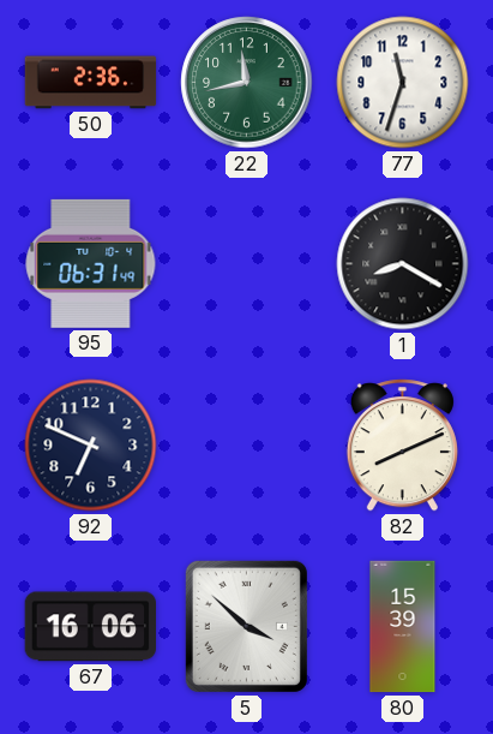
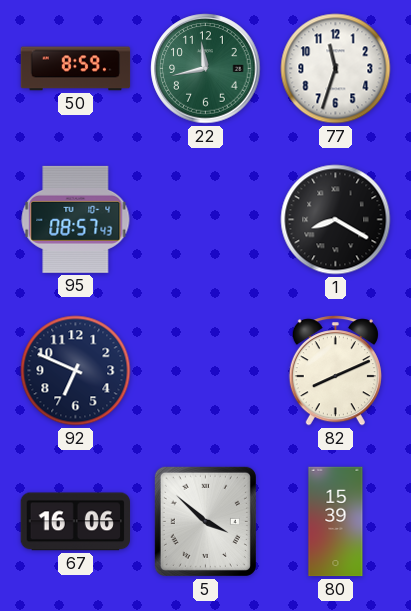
50: 2:36 -> 8:59
95: 06:31 -> 08:57
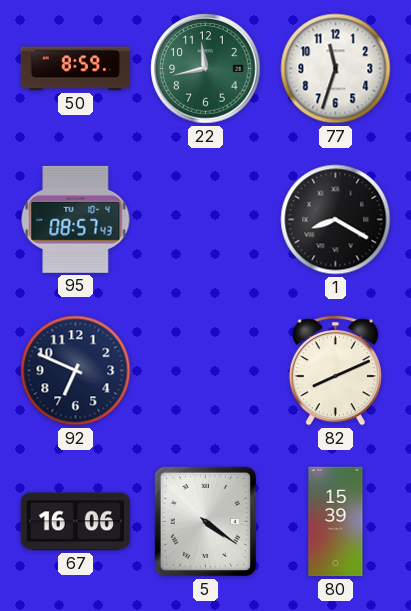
5: 3:52 -> 4:21
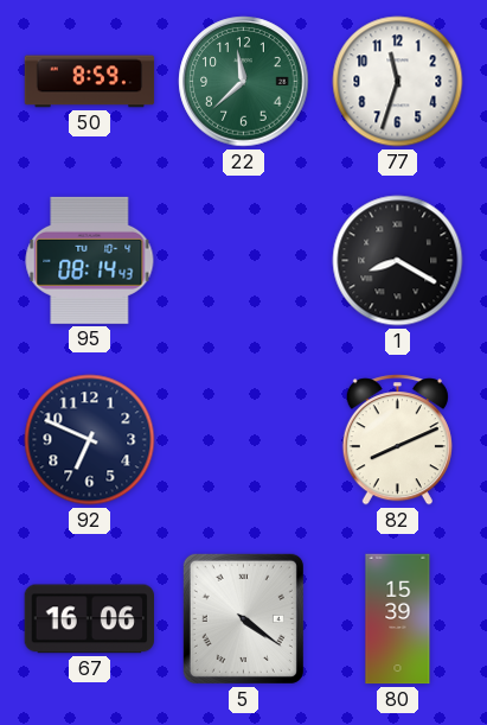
22: 11:43 -> 11:38
95: 08:57 -> 08:14
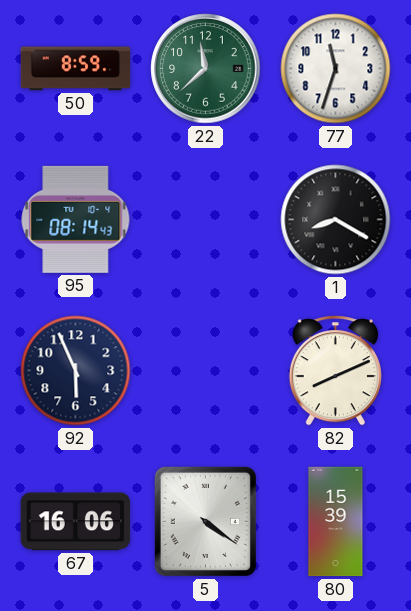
92: 6:49 -> 5:56
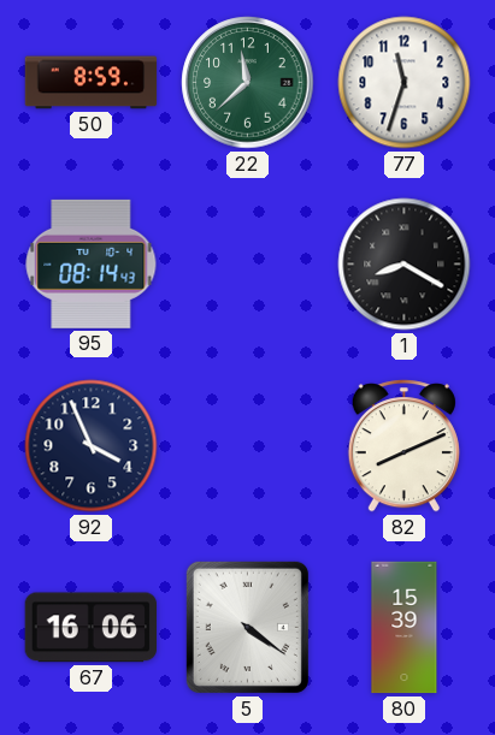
92: 5:56 -> 3:56
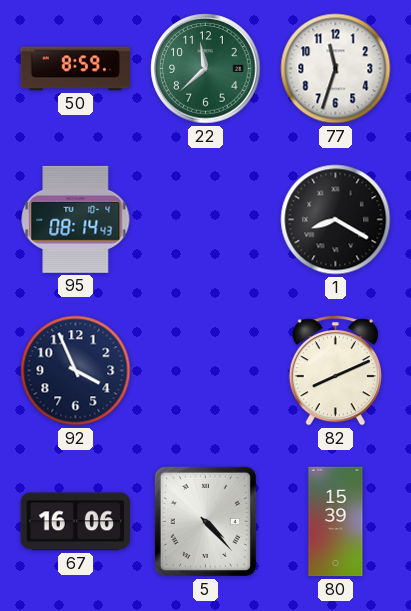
5: 4:21 -> 4:23
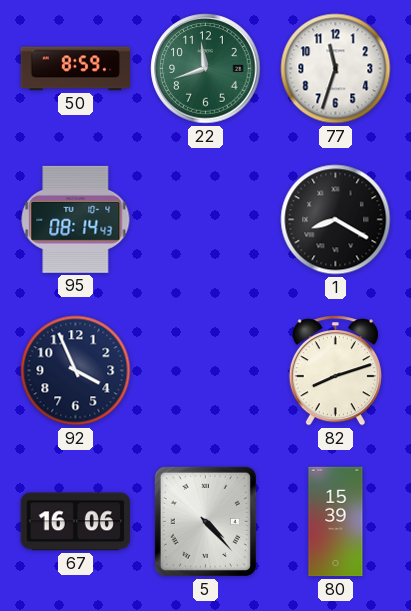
22: 11:38 -> 11:42
82: 8:11 -> 8:12
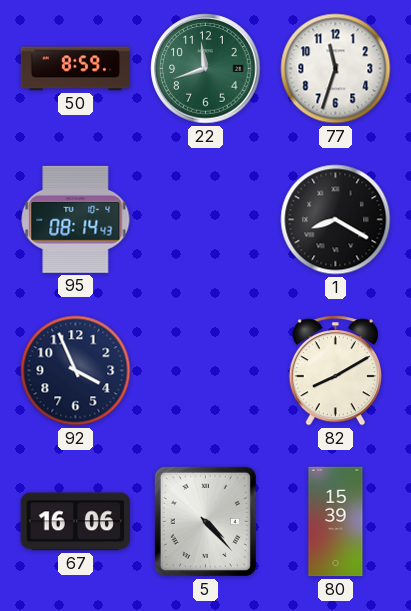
82: 8:12 -> 8:10
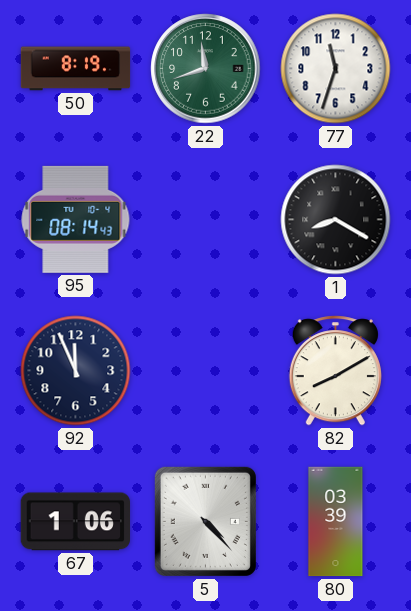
50: 8:59 -> 8:19
92: 3:56 -> 11:56
67: 16:06 -> 1:06
80: 15:39 -> 03:39
